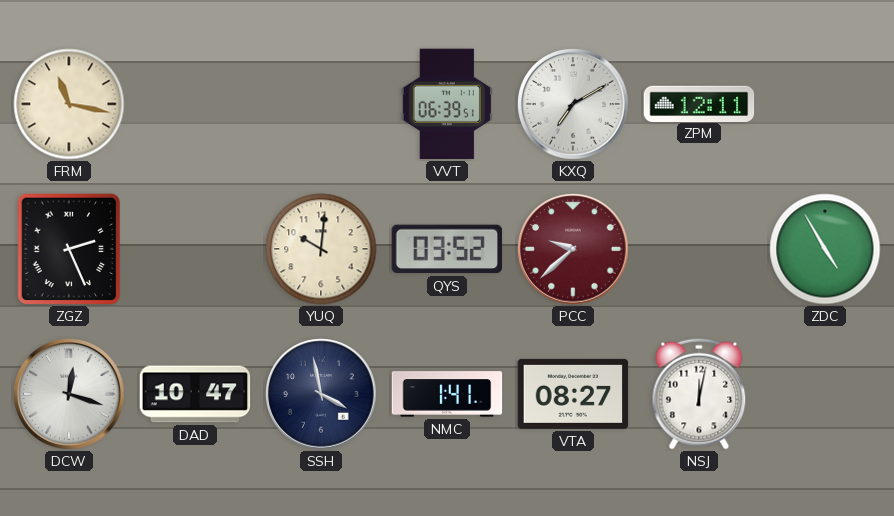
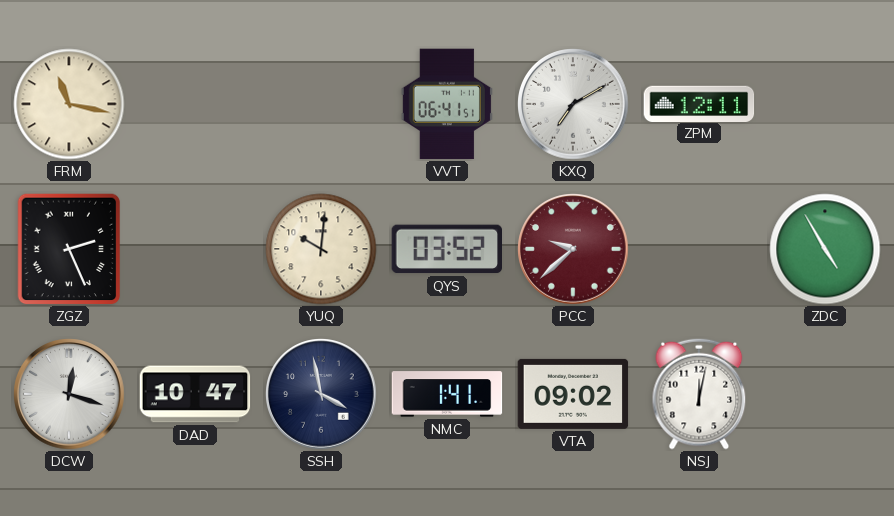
VVT: 06:39 -> 06:41
VTA: 08:27 -> 09:02
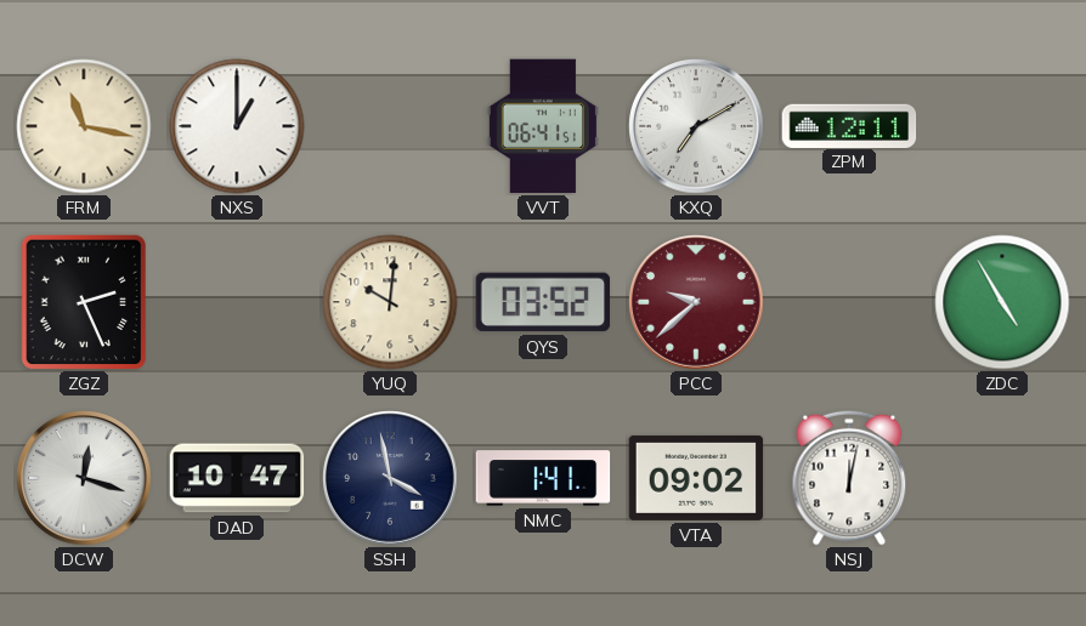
NXS: none -> 1:00
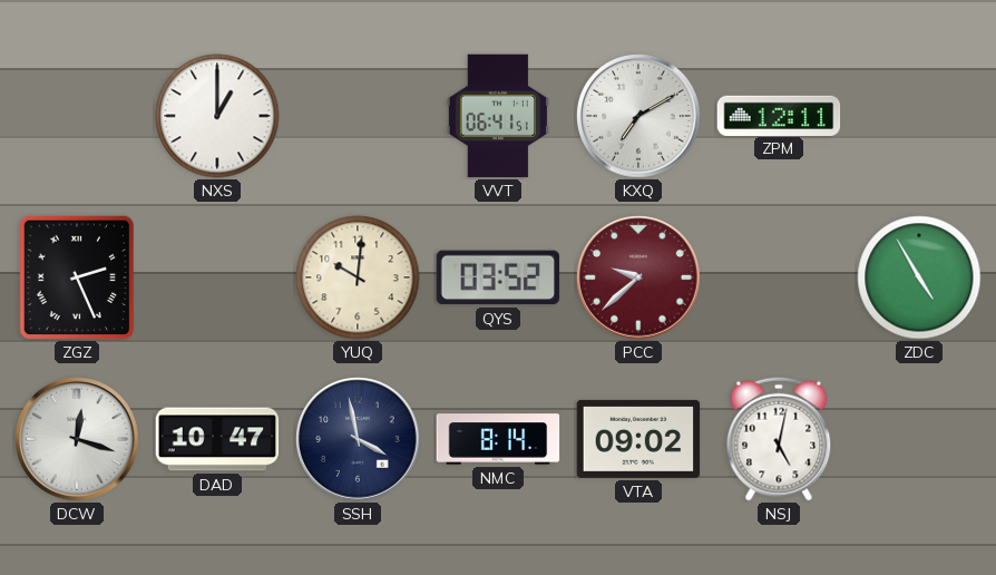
FRM: 11:17 -> none
NMC: 1:41 -> 8:14
NSJ: 12:02 -> 5:02
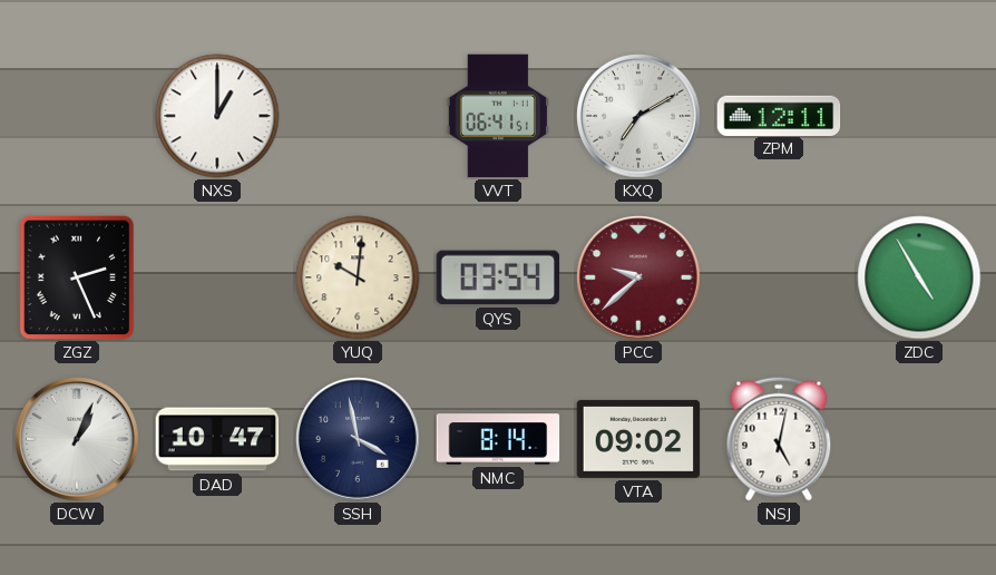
QYS: 03:52 -> 03:54
DCW: 12:18 -> 1:04
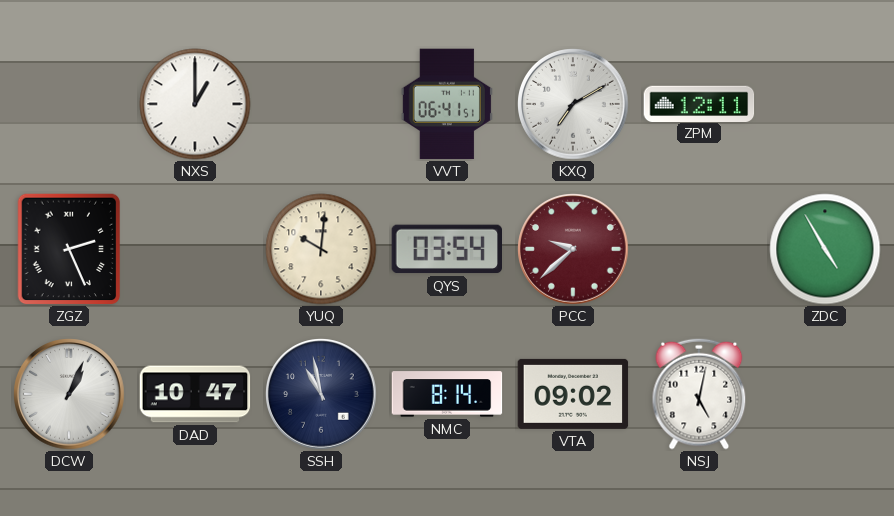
SSH: 3:58 -> 10:58
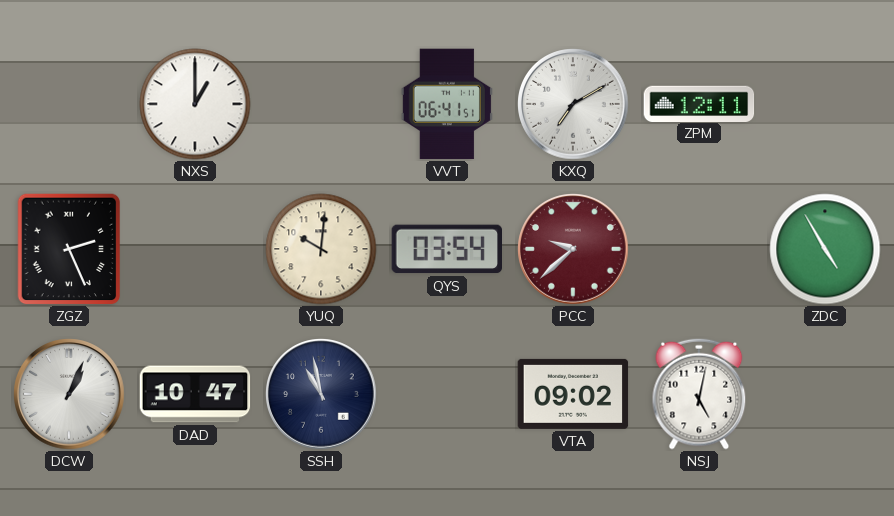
NMC: 8:14 -> none
